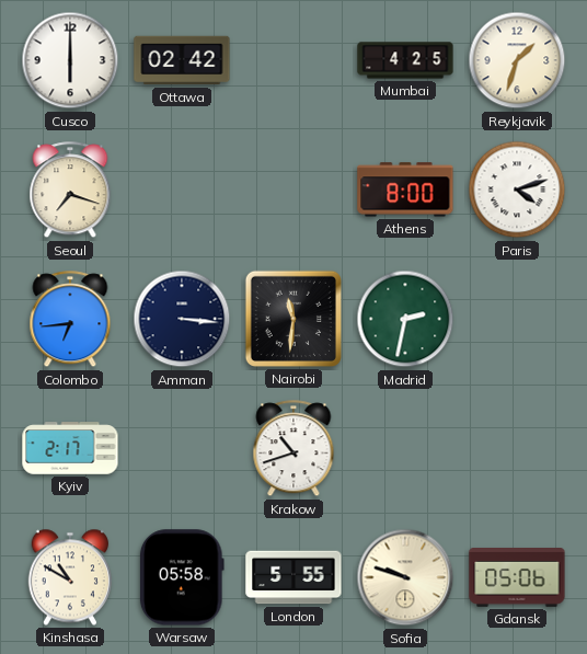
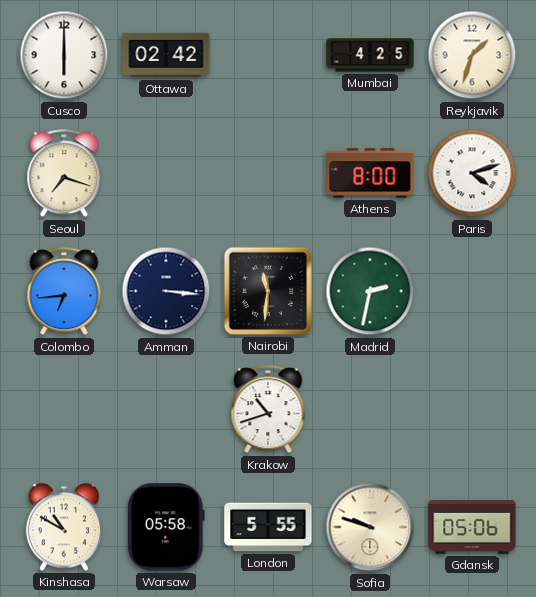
Kyiv: 2:17 -> none
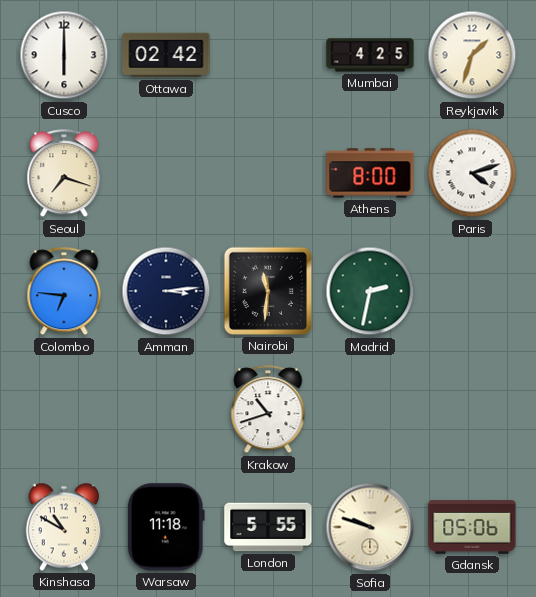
Colombo: 6:44 -> 6:46
Amman: 3:16 -> 3:14
Warsaw: 05:58 -> 11:18
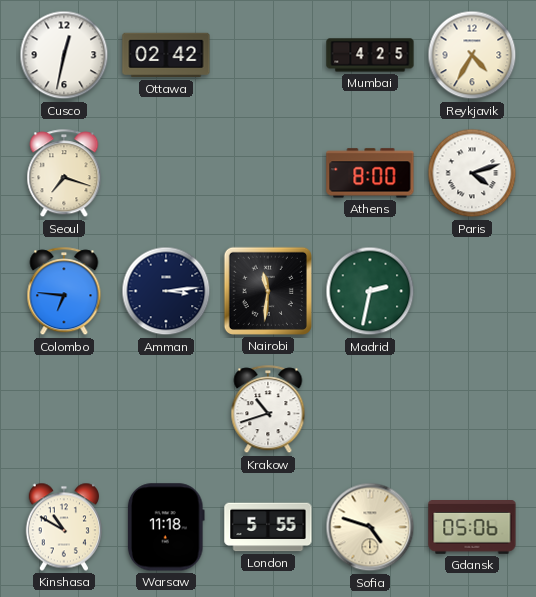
Cusco: 6:00 -> 12:32
Reykjavik: 1:33 -> 4:35
Sofia: 9:48 -> 4:48
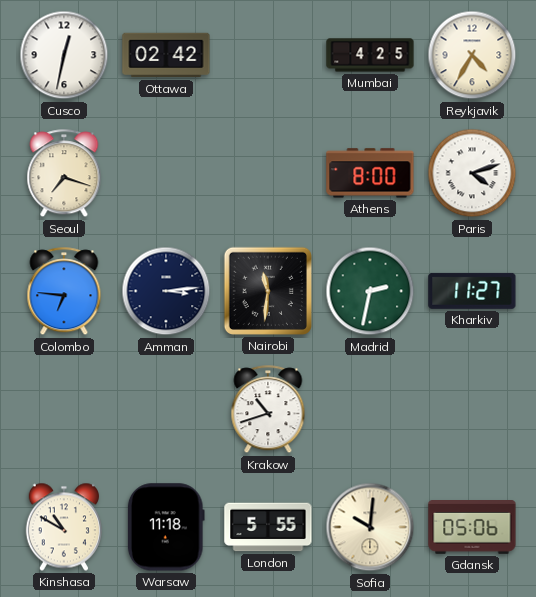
Kharkiv: none -> 11:27
Sofia: 4:48 -> 10:01
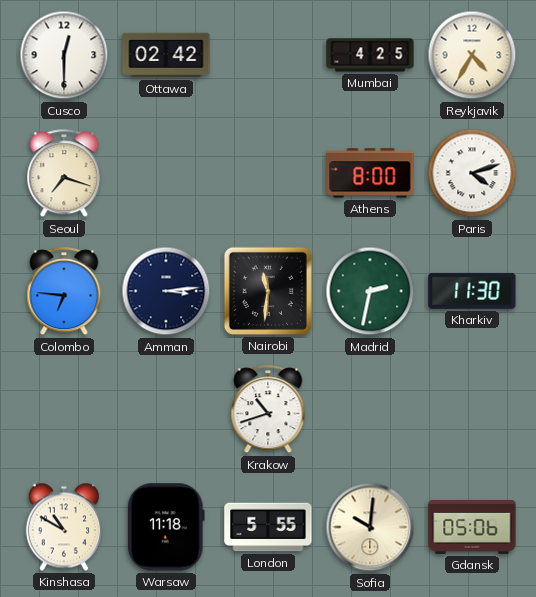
Cusco: 12:32 -> 12:30
Kharkiv: 11:27 -> 11:30
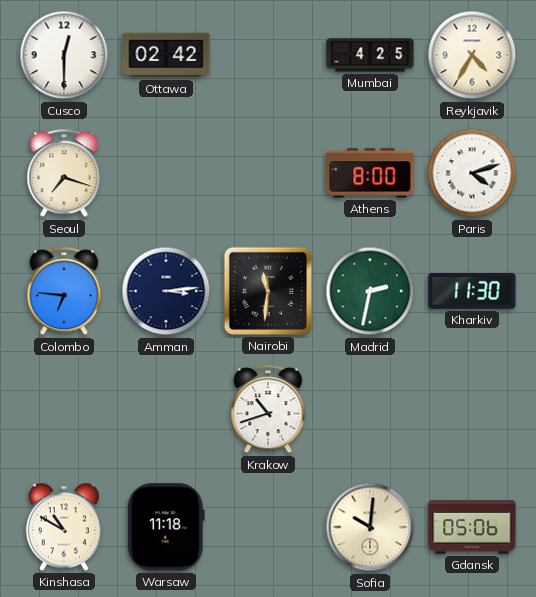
London: 5:55 -> none
